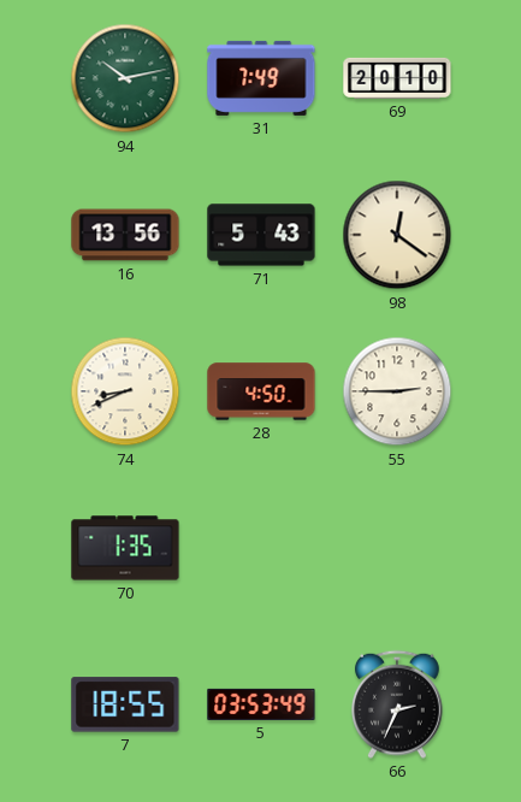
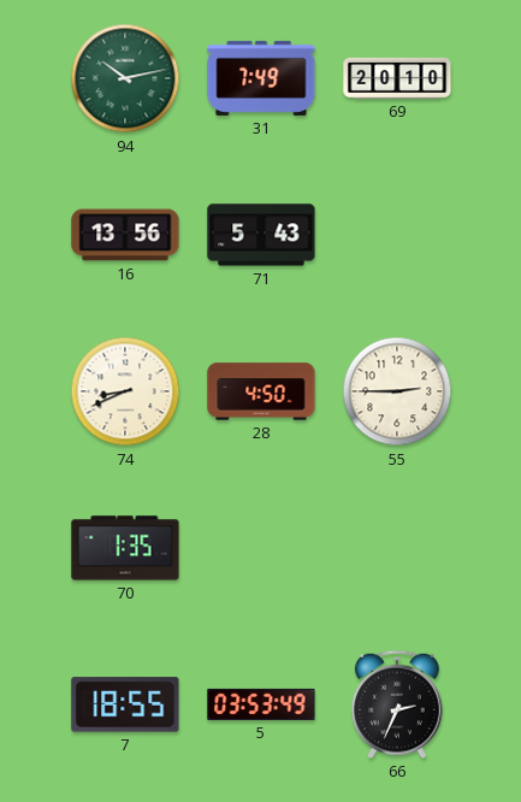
98: 12:21 -> none
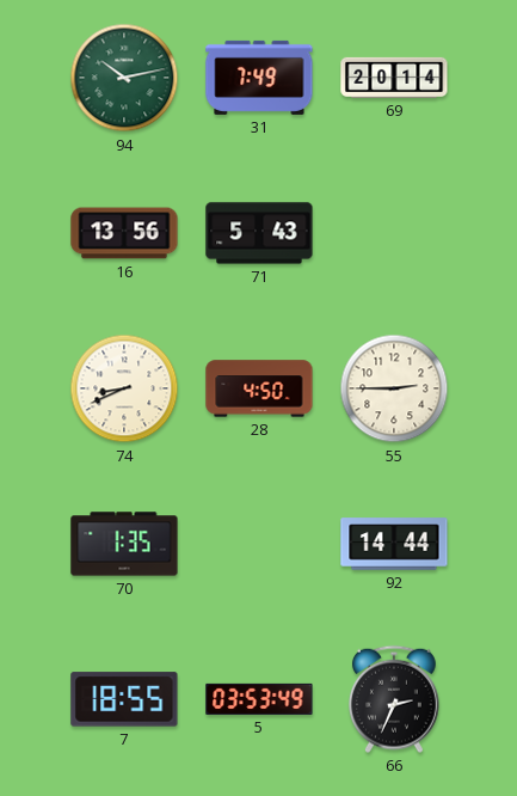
69: 20:10 -> 20:14
92: none -> 14:44
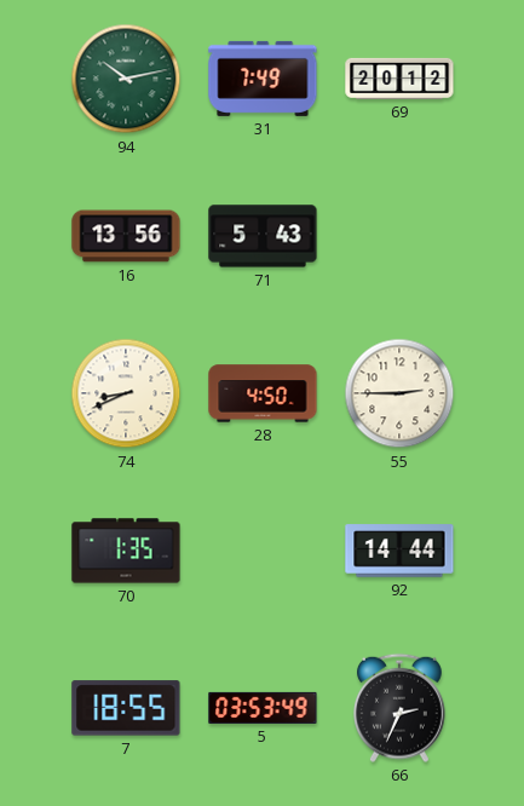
69: 20:14 -> 20:12
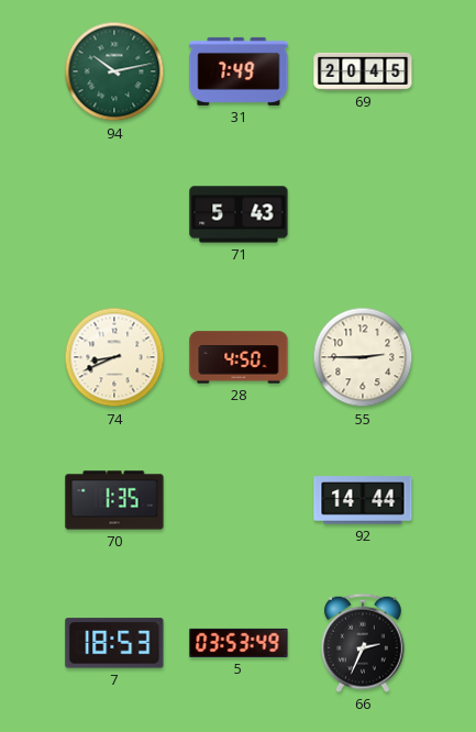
69: 20:12 -> 20:45
16: 13:56 -> none
7: 18:55 -> 18:53
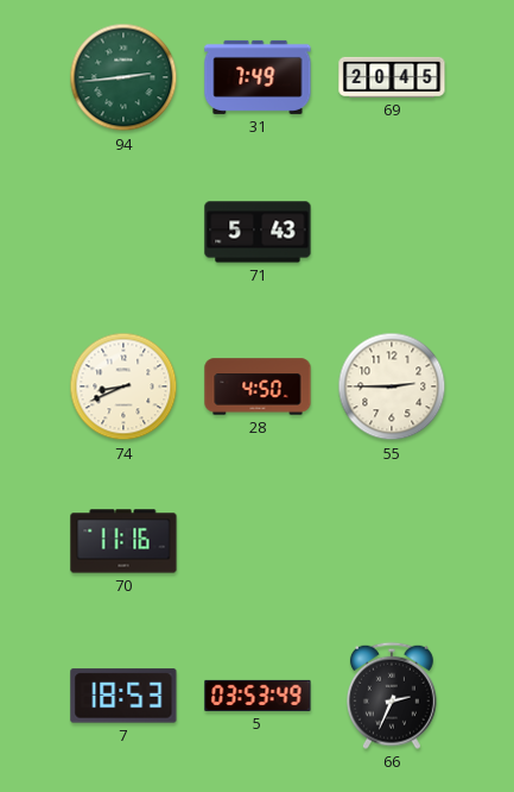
94: 10:13 -> 2:44
70: 1:35 -> 11:16
92: 14:44 -> none
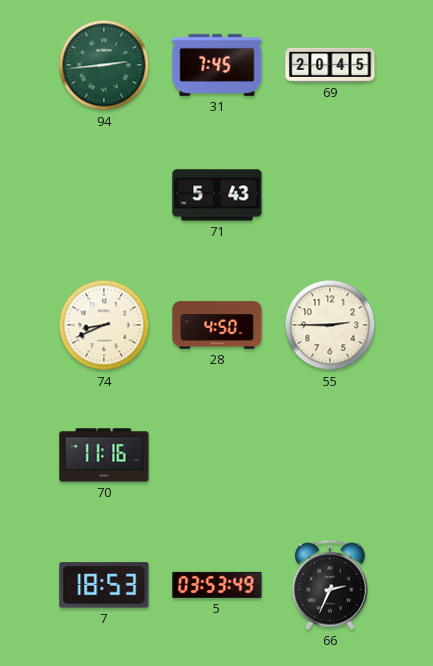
31: 7:49 -> 7:45
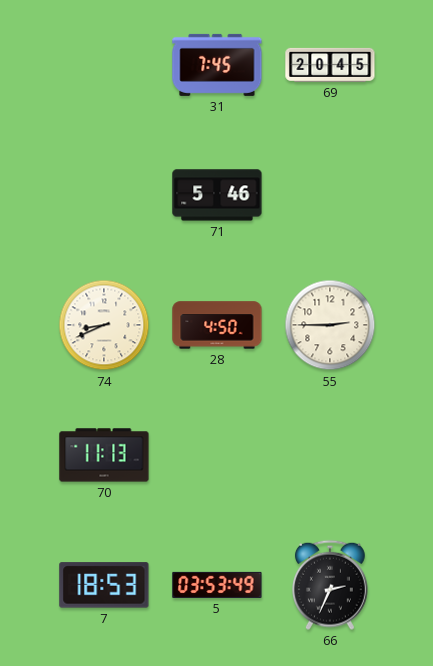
94: 2:44 -> none
71: 5:43 -> 5:46
70: 11:16 -> 11:13
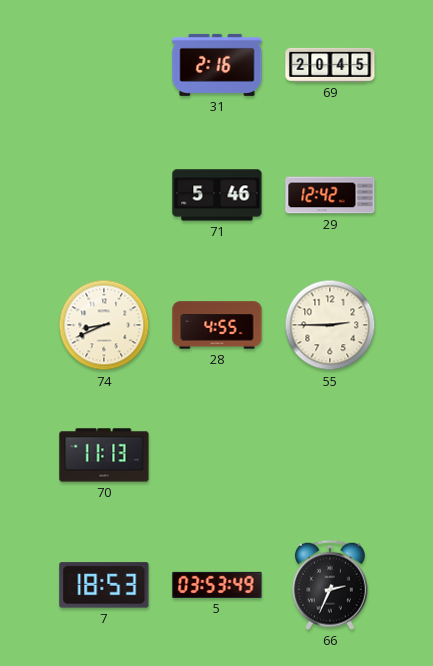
31: 7:45 -> 2:16
29: none -> 12:42
28: 4:50 -> 4:55
